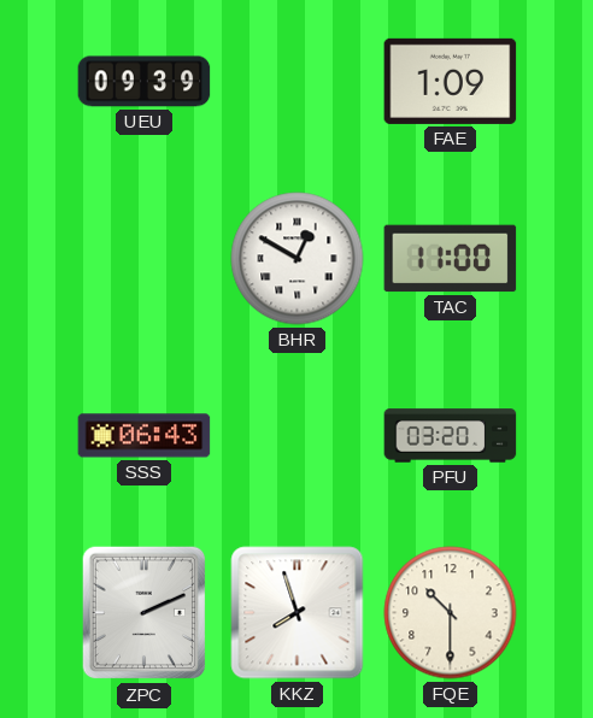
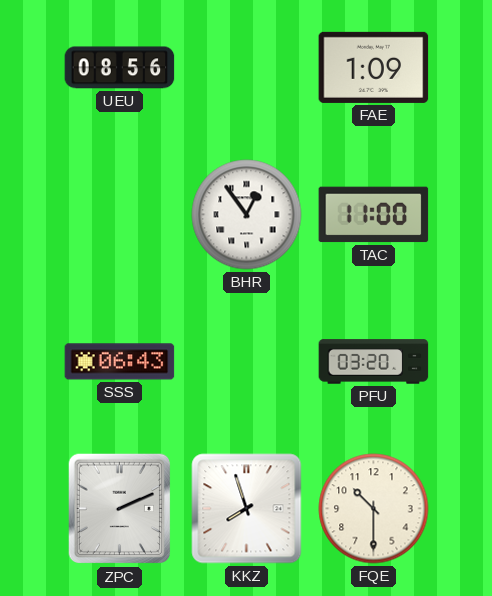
UEU: 09:39 -> 08:56
BHR: 12:50 -> 12:54
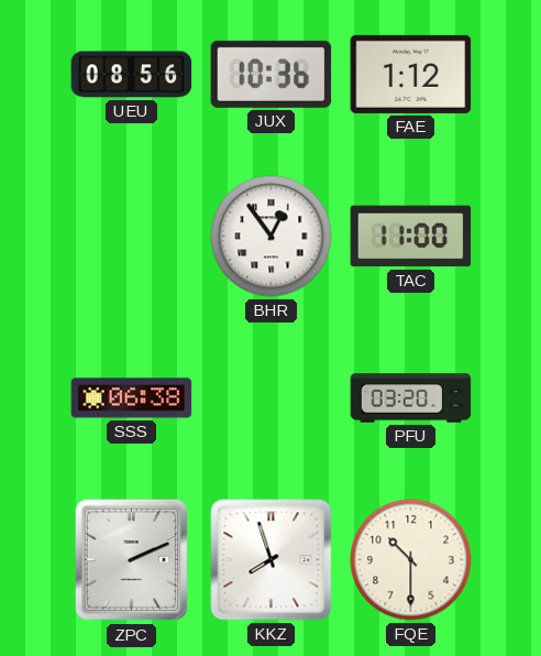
JUX: none -> 10:36
FAE: 1:09 -> 1:12
SSS: 06:43 -> 06:38
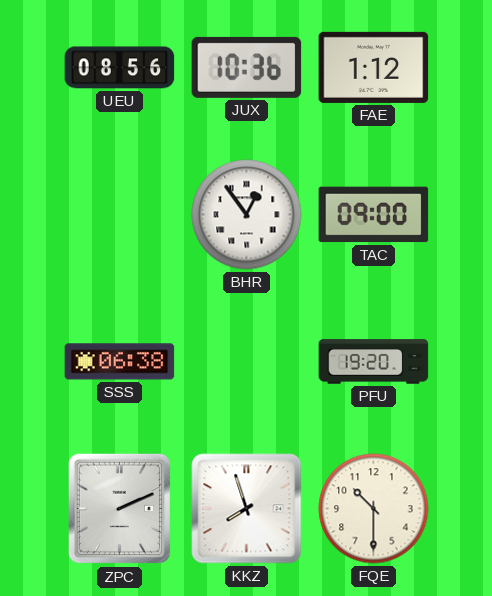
TAC: 11:00 -> 09:00
PFU: 03:20 -> 19:20
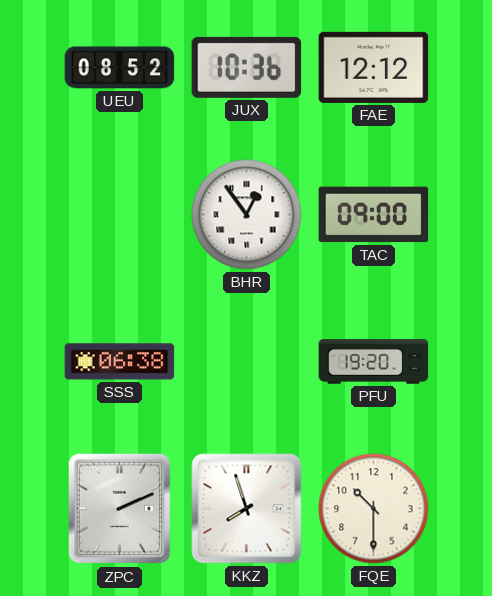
UEU: 08:56 -> 08:52
FAE: 1:12 -> 12:12
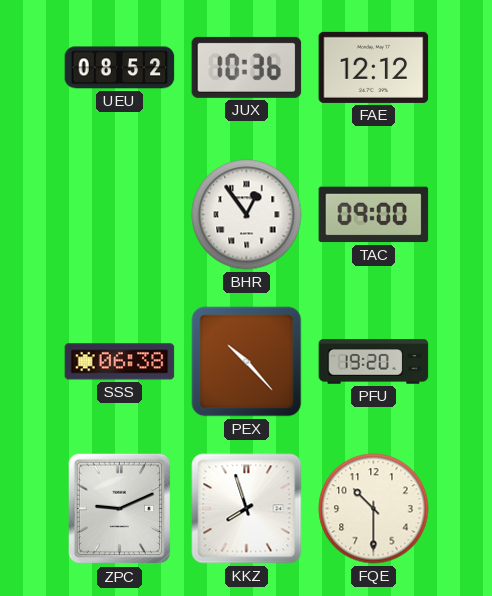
PEX: none -> 10:23
ZPC: 2:11 -> 9:11
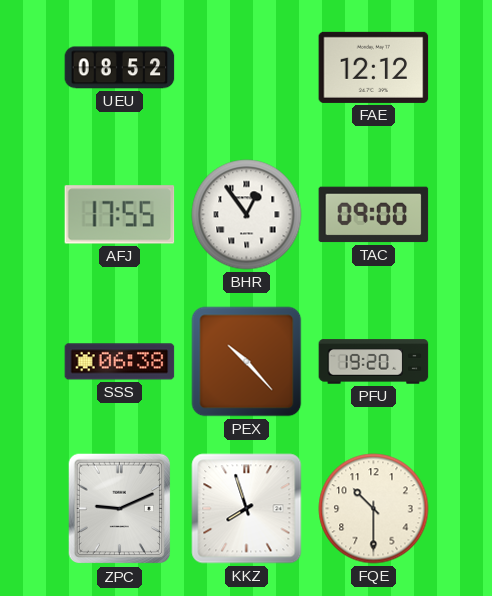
JUX: 10:36 -> none
AFJ: none -> 17:55
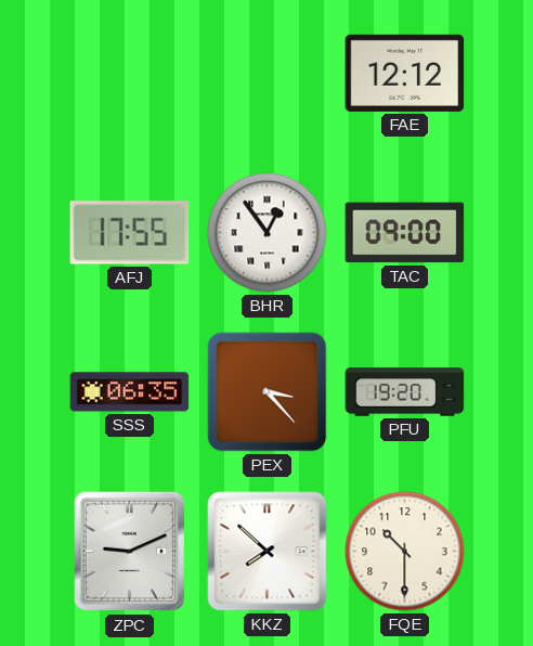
UEU: 08:52 -> none
SSS: 06:38 -> 06:35
PEX: 10:23 -> 3:23
KKZ: 7:57 -> 7:52
